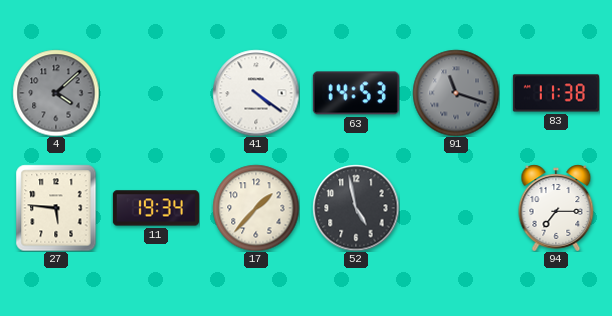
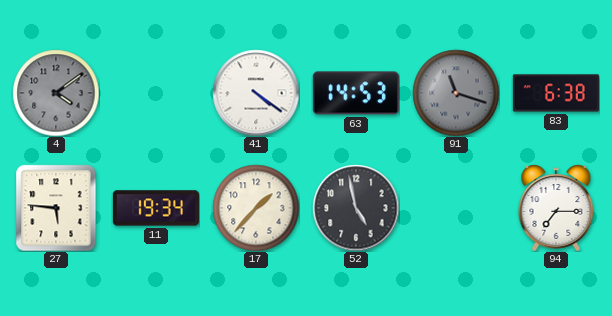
4: 4:08 -> 4:09
83: 11:38 -> 6:38
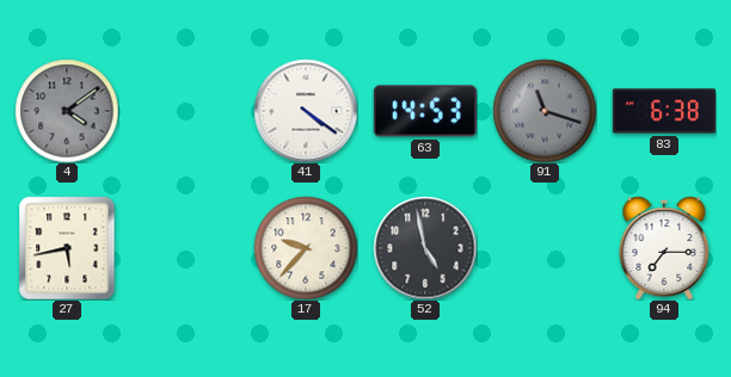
27: 5:46 -> 5:43
11: 19:34 -> none
17: 1:37 -> 9:37
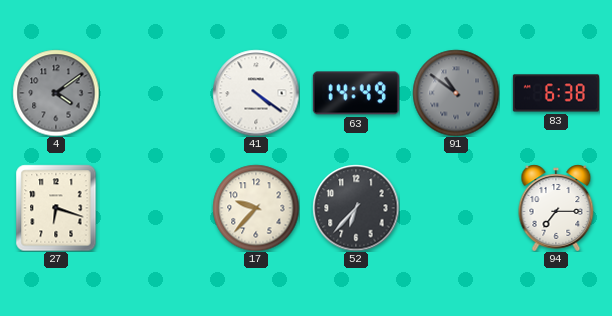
63: 14:53 -> 14:49
91: 11:18 -> 10:51
27: 5:43 -> 6:18
52: 4:58 -> 6:37
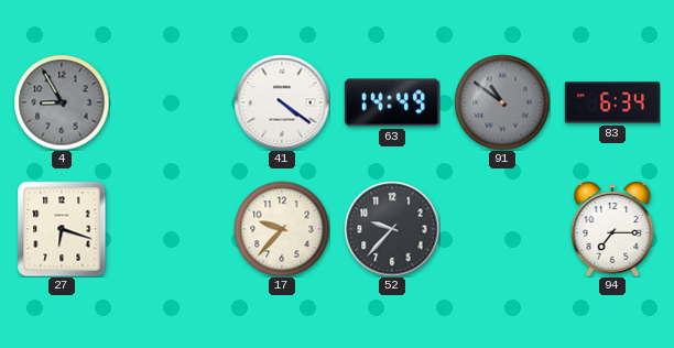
4: 4:09 -> 8:55
83: 6:38 -> 6:34
52: 6:37 -> 9:37
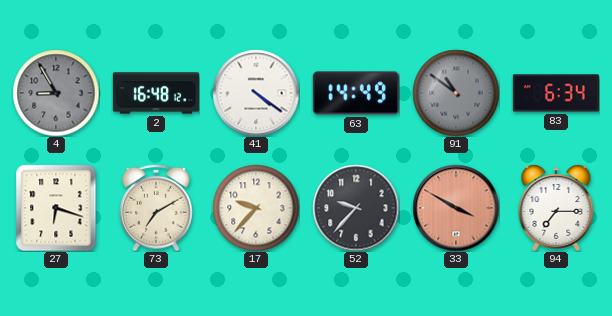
2: none -> 16:48
73: none -> 7:10
33: none -> 3:50
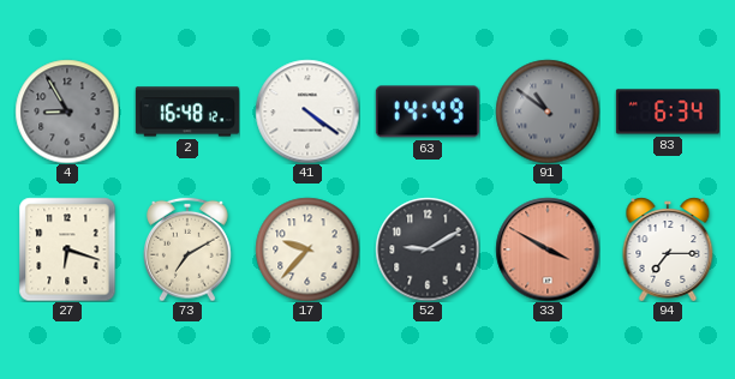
52: 9:37 -> 9:10
